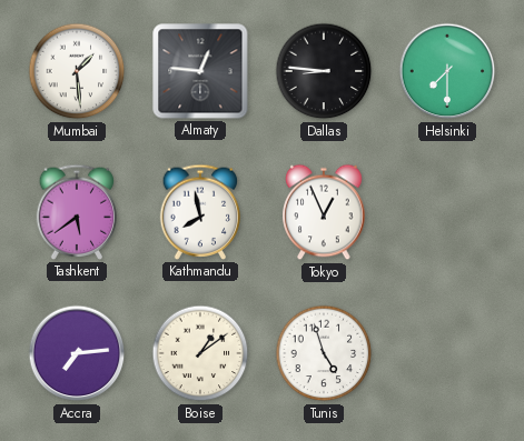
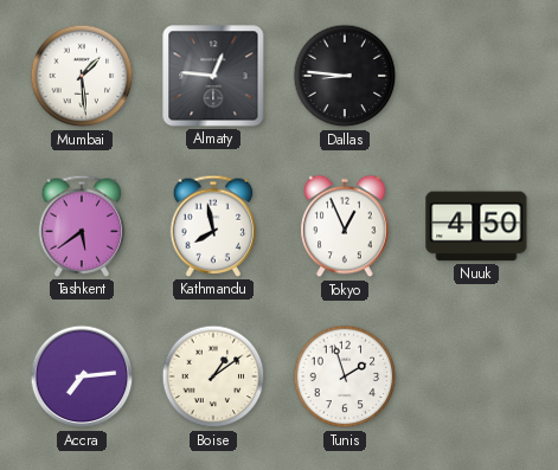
Helsinki: 7:30 -> none
Nuuk: none -> 4:50
Tunis: 4:57 -> 1:57
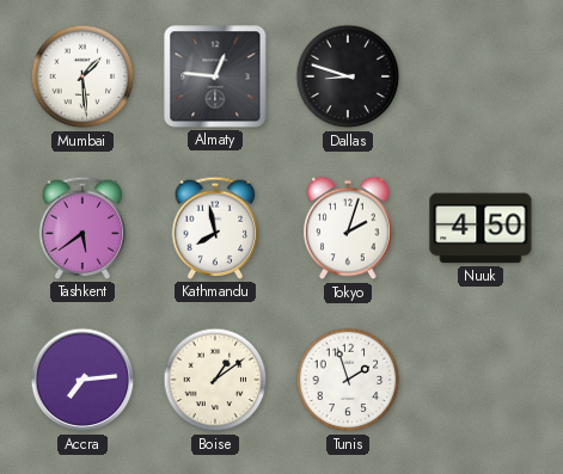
Dallas: 8:46 -> 8:48
Tokyo: 12:56 -> 2:03
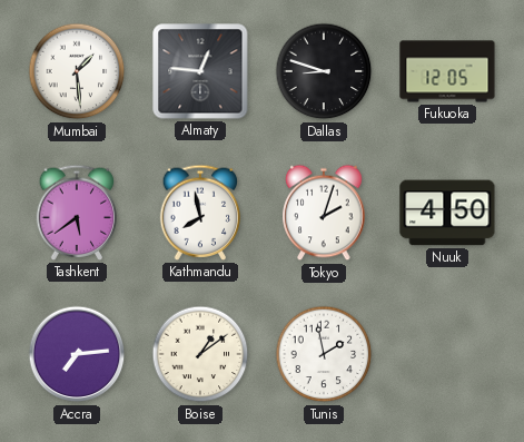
Fukuoka: none -> 12:05
Tunis: 1:57 -> 1:58
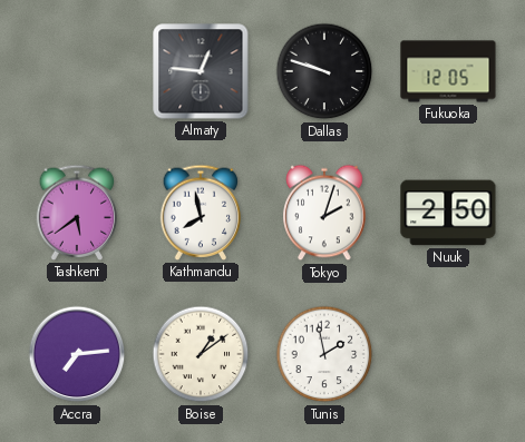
Mumbai: 1:29 -> none
Dallas: 8:48 -> 9:48
Nuuk: 4:50 -> 2:50
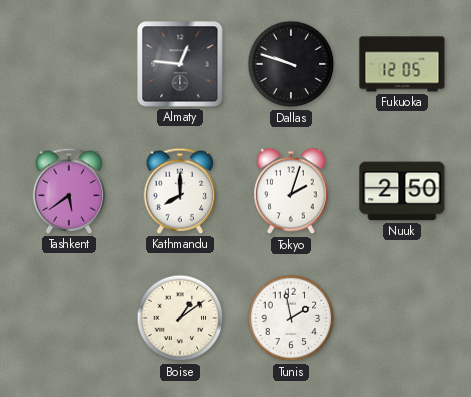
Kathmandu: 7:58 -> 8:00
Accra: 7:14 -> none
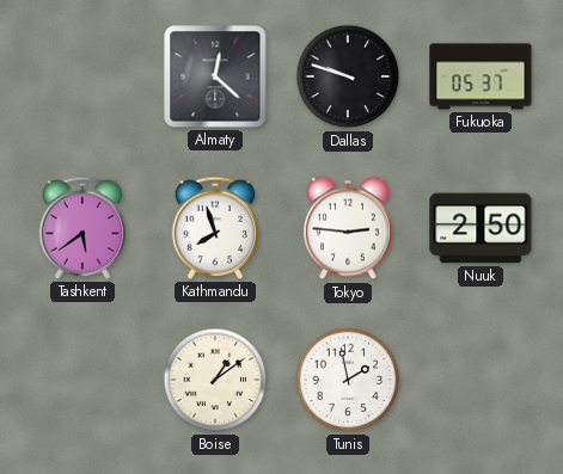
Almaty: 12:46 -> 12:22
Fukuoka: 12:05 -> 05:37
Kathmandu: 8:00 -> 7:57
Tokyo: 2:03 -> 2:46
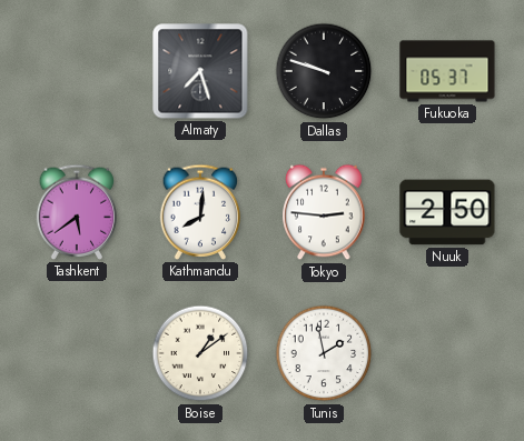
Almaty: 12:22 -> 7:27
Kathmandu: 7:57 -> 8:01
